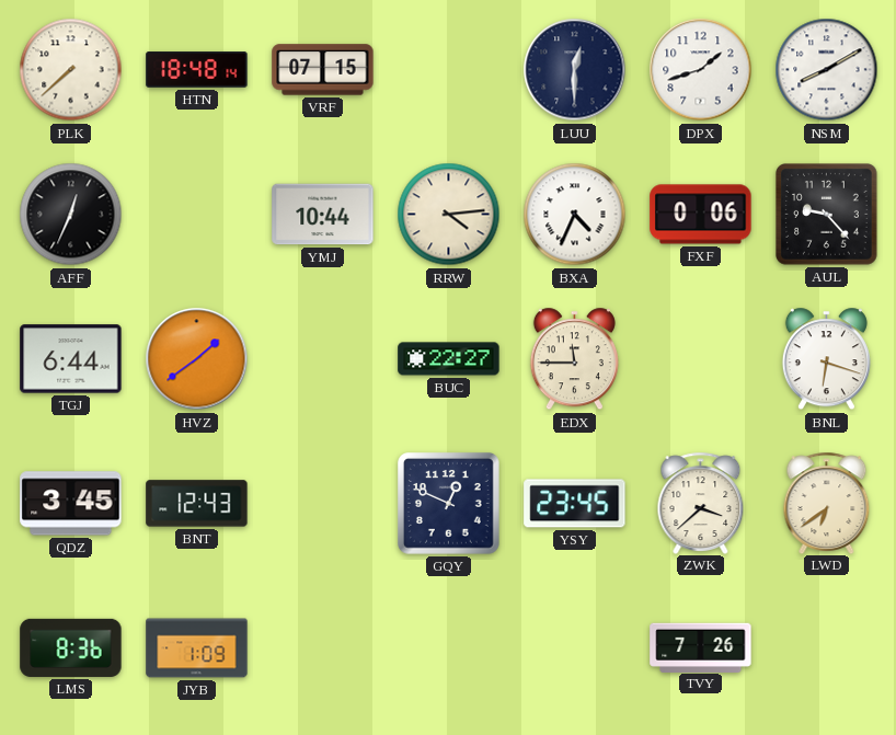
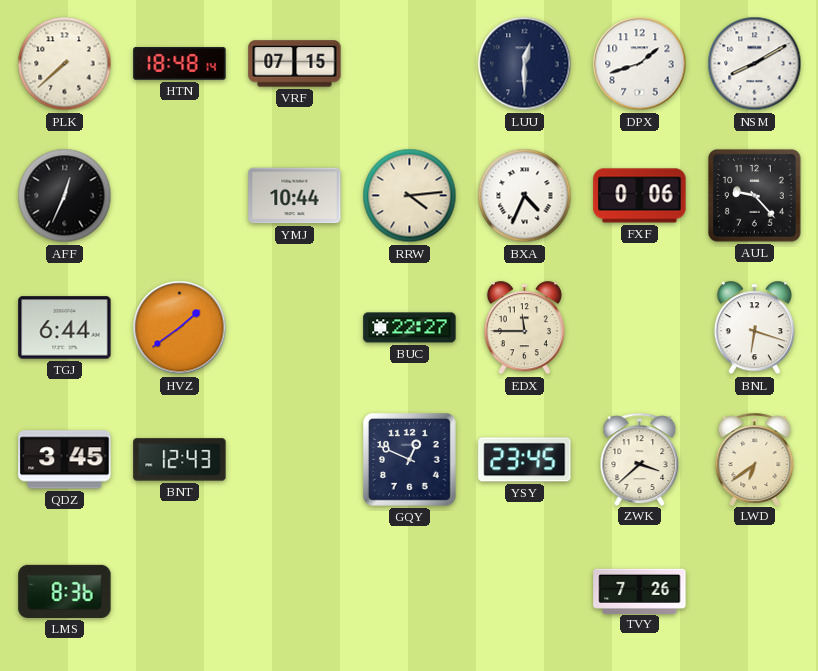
JYB: 1:09 -> none
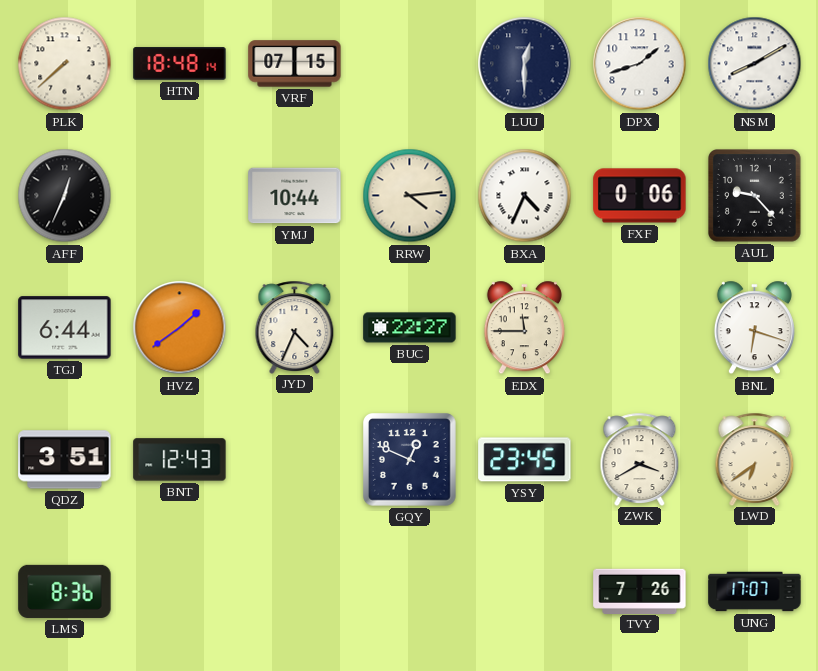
JYD: none -> 4:34
QDZ: 3:45 -> 3:51
ZWK: 3:38 -> 3:40
UNG: none -> 17:07
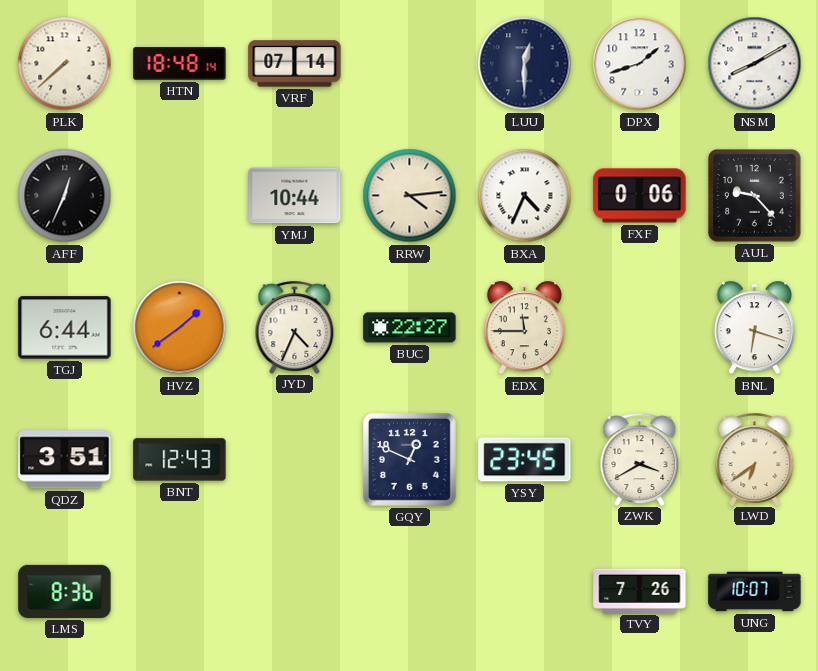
VRF: 07:15 -> 07:14
UNG: 17:07 -> 10:07
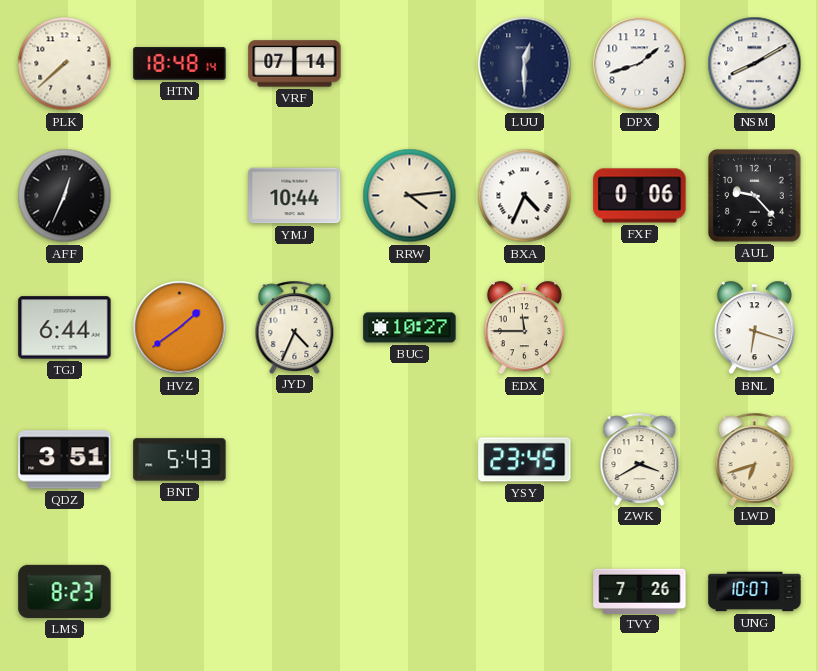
BUC: 22:27 -> 10:27
BNT: 12:43 -> 5:43
GQY: 12:49 -> none
LWD: 6:39 -> 6:42
LMS: 8:36 -> 8:23
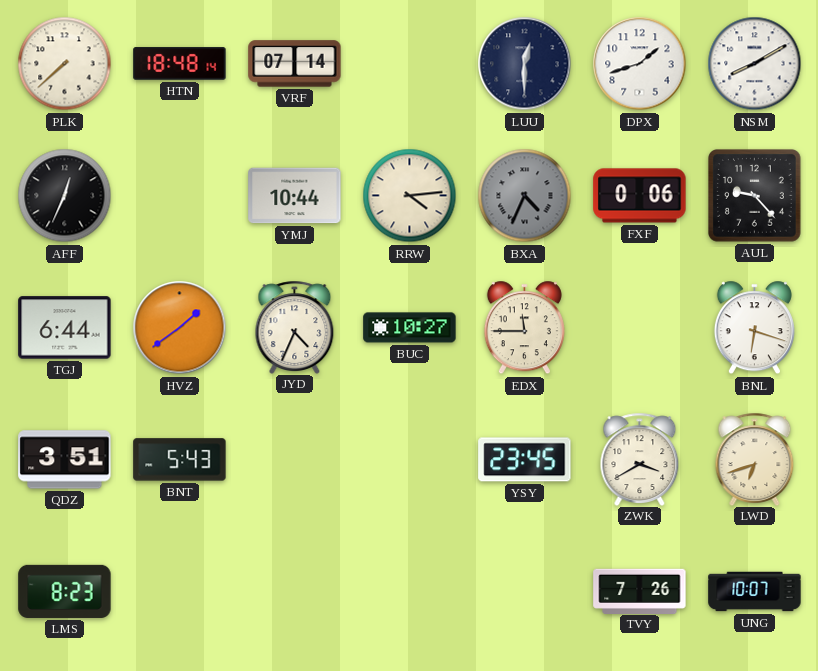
BXA dial: white -> grey
